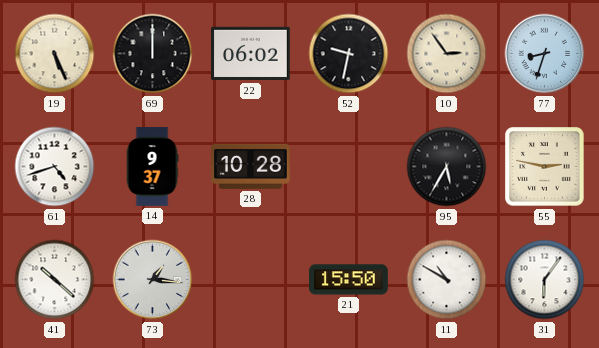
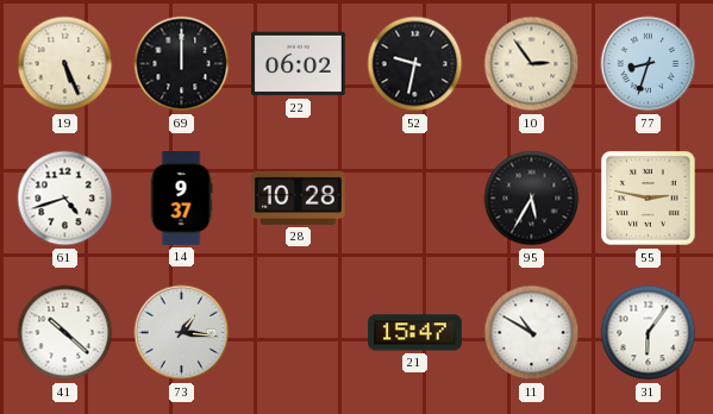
21: 15:50 -> 15:47
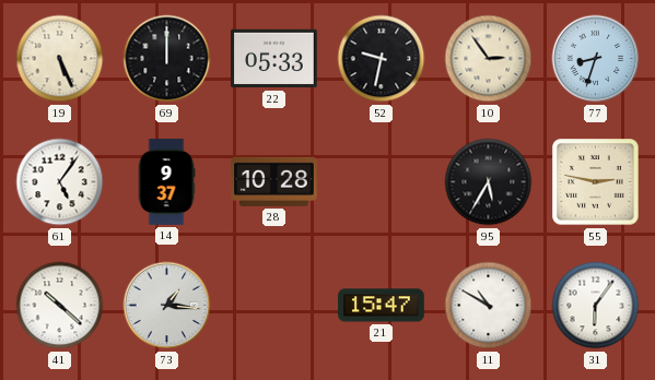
22: 06:02 -> 05:33
61: 4:42 -> 5:06
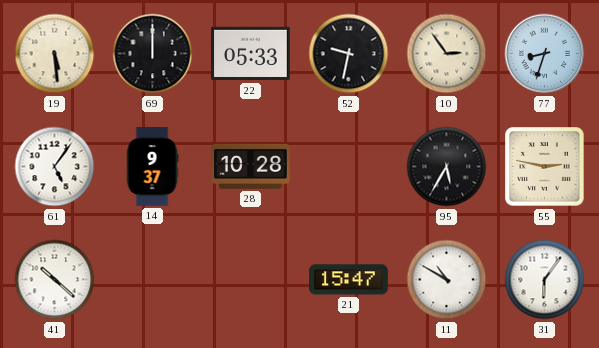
19: 5:26 -> 5:29
73: 1:16 -> none
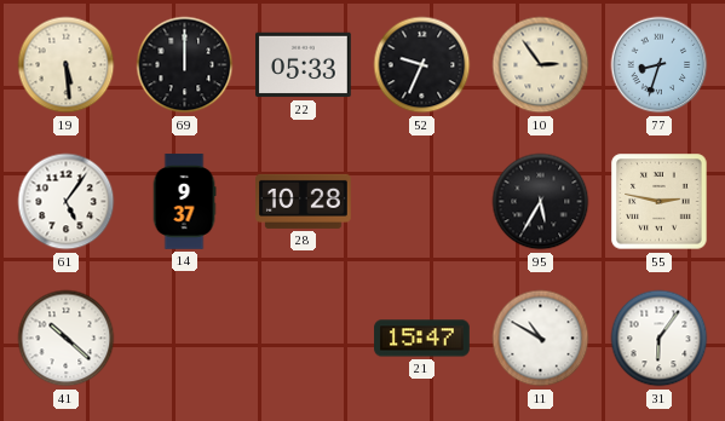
52: 9:32 -> 9:34
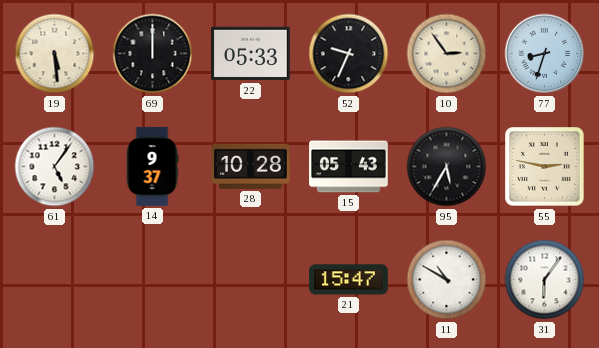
15: none -> 05:43
41: 10:22 -> none
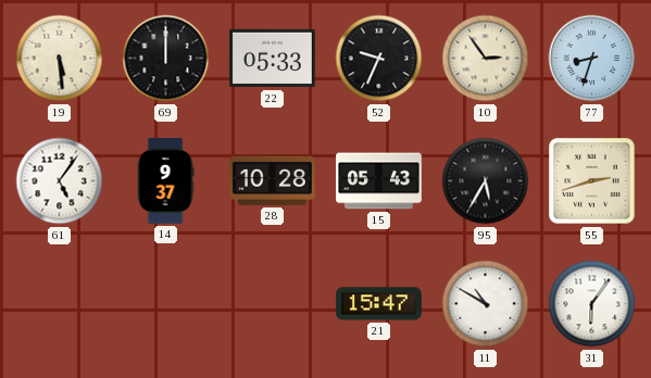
55: 2:47 -> 2:42
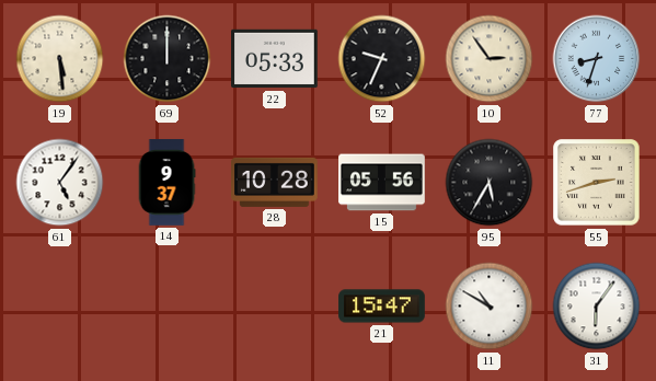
15: 05:43 -> 05:56
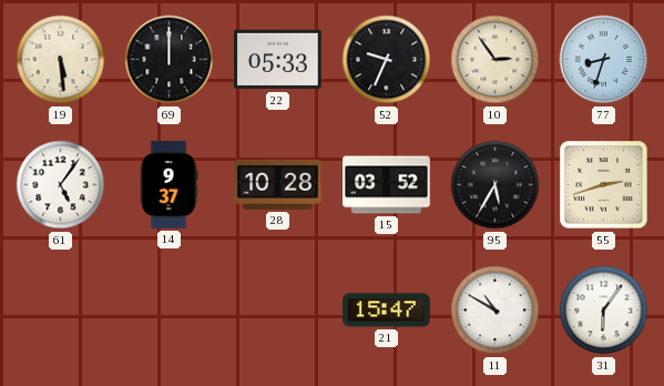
15: 05:56 -> 03:52
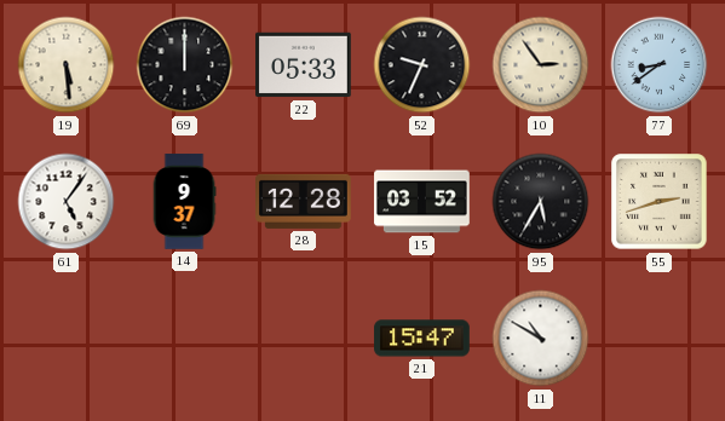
77: 8:33 -> 8:39
28: 10:28 -> 12:28
31: 6:06 -> none
